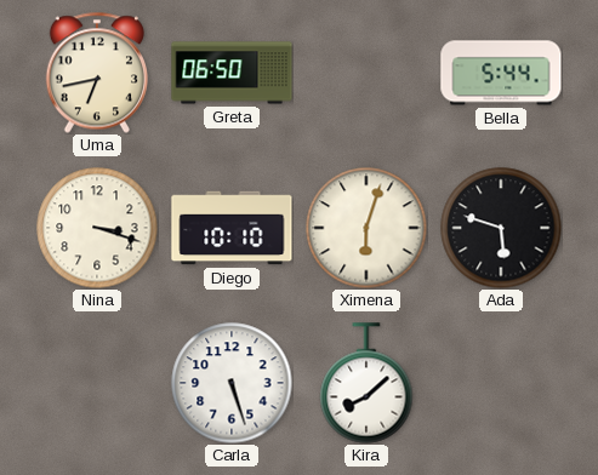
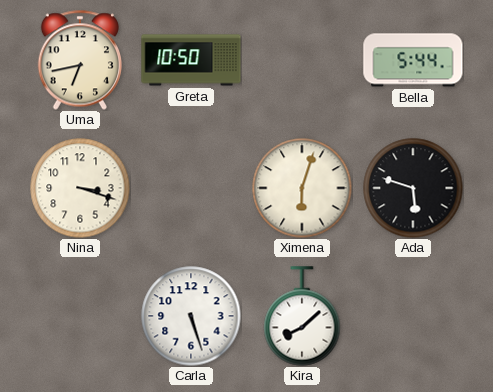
Greta: 06:50 -> 10:50
Diego: 10:10 -> none
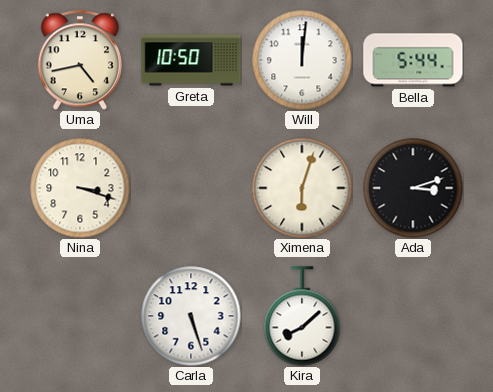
Uma: 6:43 -> 4:43
Will: none -> 12:01
Ada: 5:48 -> 3:12
